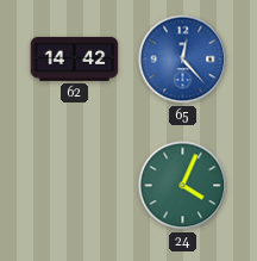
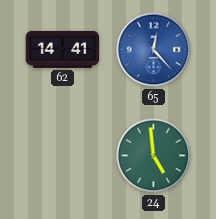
62: 14:42 -> 14:41
24: 4:04 -> 4:59
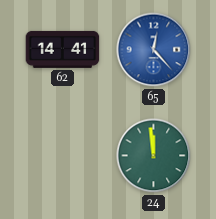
24: 4:59 -> 11:59
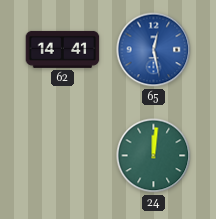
65: 12:23 -> 12:28
24: 11:59 -> 12:01
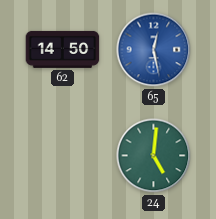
62: 14:41 -> 14:50
24: 12:01 -> 5:01
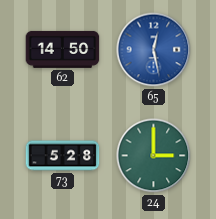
73: none -> 5:28
24: 5:01 -> 3:00
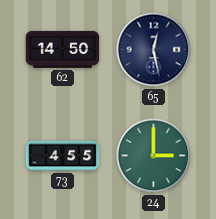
65 dial: blue -> navy
73: 5:28 -> 4:55
